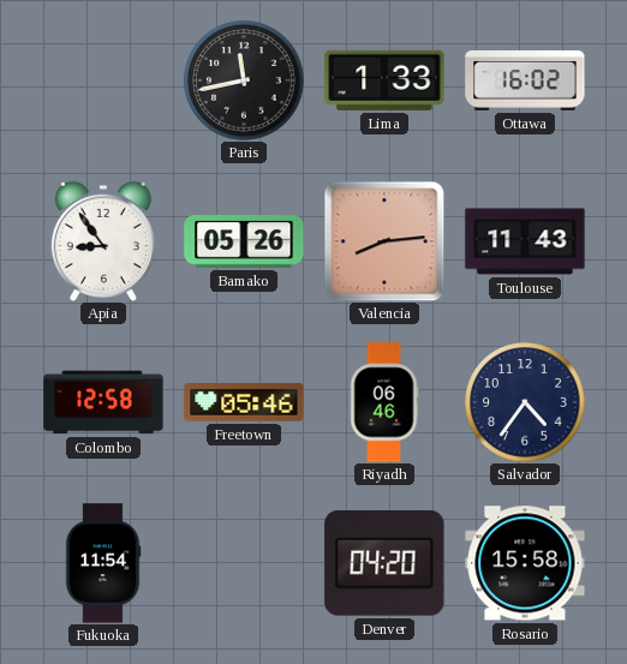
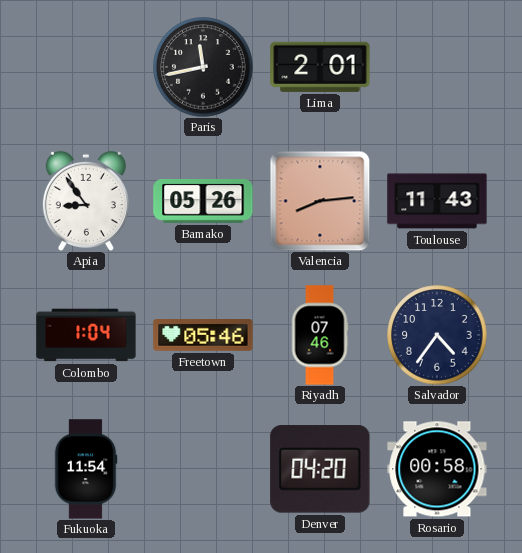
Lima: 1:33 -> 2:01
Ottawa: 16:02 -> none
Colombo: 12:58 -> 1:04
Riyadh: 06:46 -> 07:46
Rosario: 15:58 -> 00:58
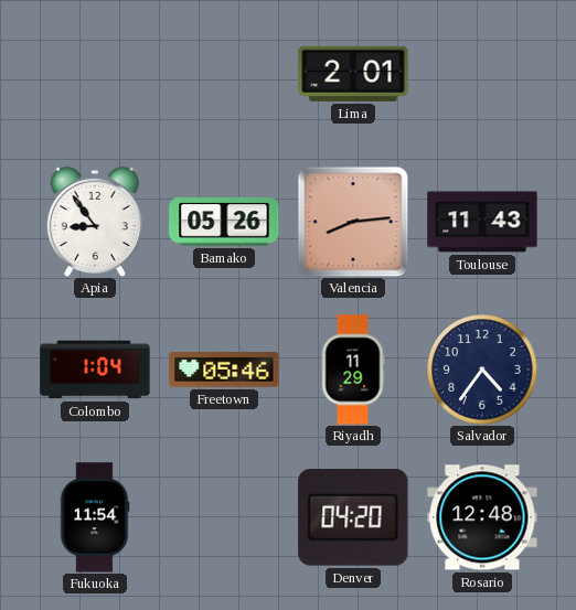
Paris: 11:43 -> none
Riyadh: 07:46 -> 11:29
Rosario: 00:58 -> 12:48
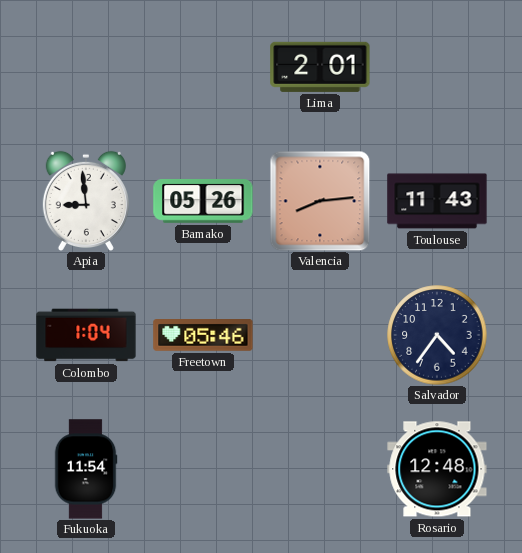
Apia: 8:54 -> 8:59
Riyadh: 11:29 -> none
Denver: 04:20 -> none
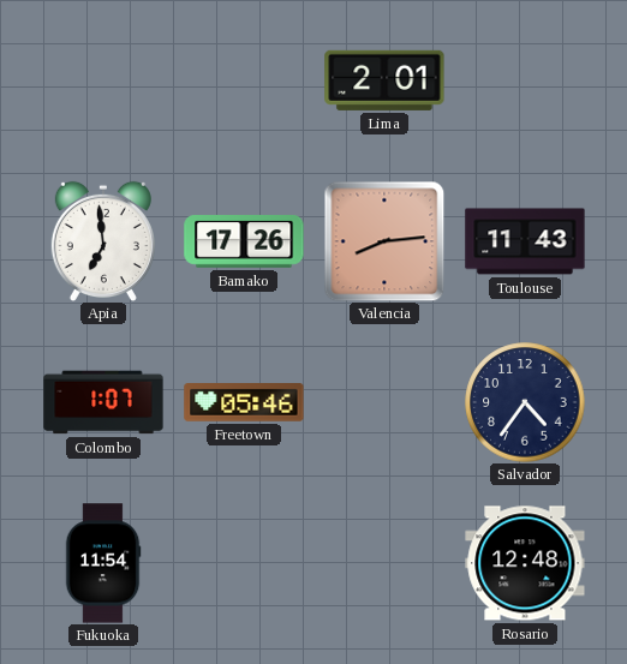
Apia: 8:59 -> 6:59
Bamako: 05:26 -> 17:26
Colombo: 1:04 -> 1:07
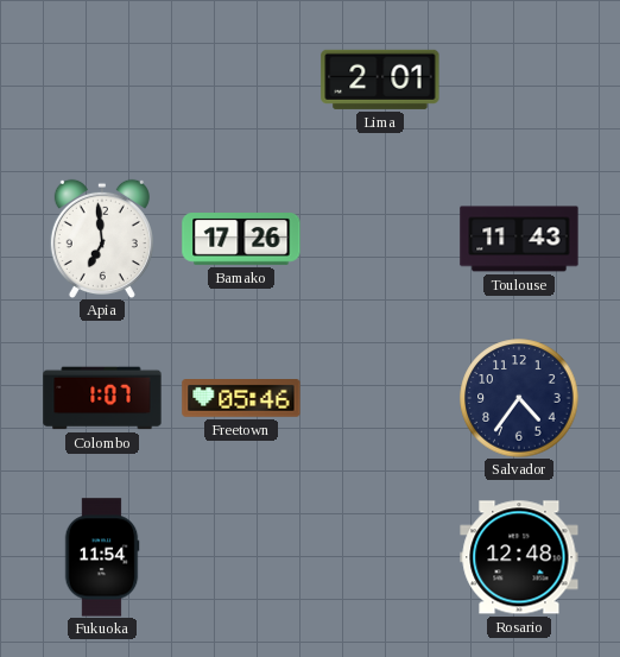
Valencia: 8:14 -> none
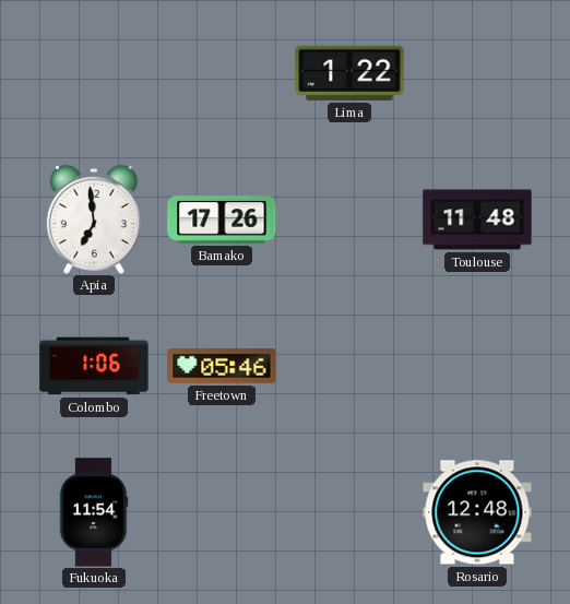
Lima: 2:01 -> 1:22
Toulouse: 11:43 -> 11:48
Colombo: 1:07 -> 1:06
Salvador: 4:36 -> none
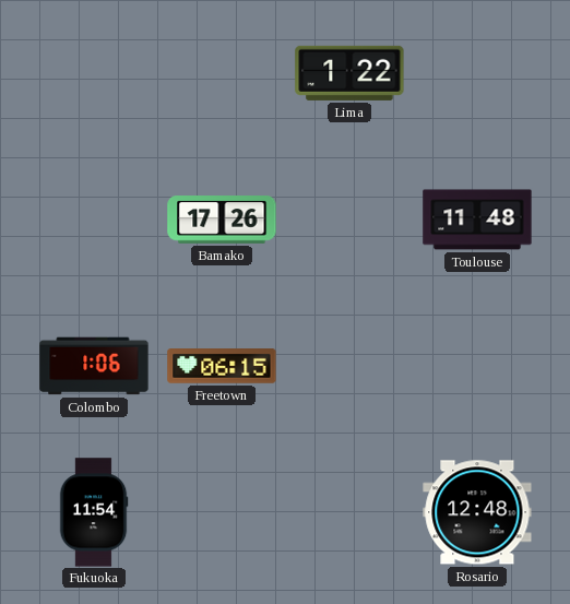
Apia: 6:59 -> none
Freetown: 05:46 -> 06:15
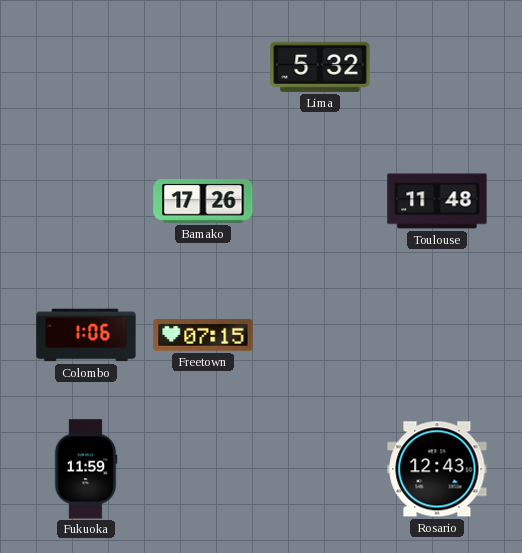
Lima: 1:22 -> 5:32
Freetown: 06:15 -> 07:15
Fukuoka: 11:54 -> 11:59
Rosario: 12:48 -> 12:43
